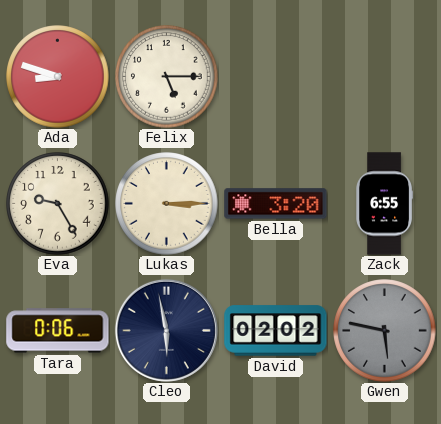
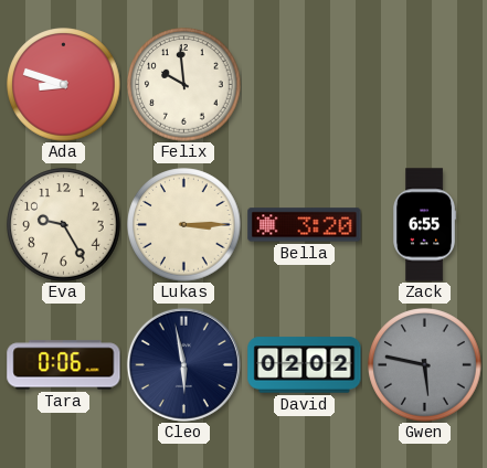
Felix: 5:15 -> 9:59
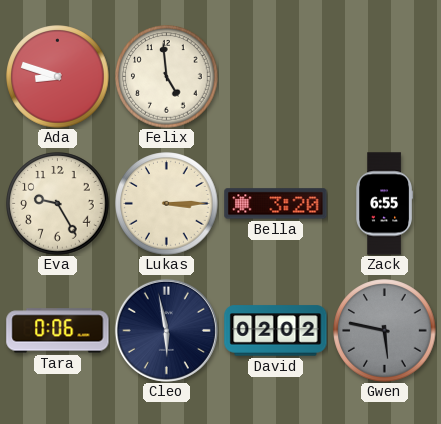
Felix: 9:59 -> 4:59
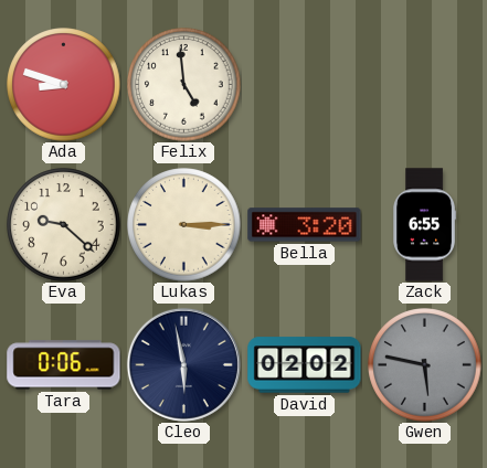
Eva: 9:25 -> 9:22
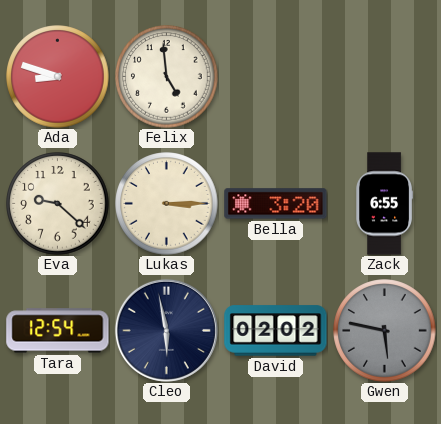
Tara: 0:06 -> 12:54
